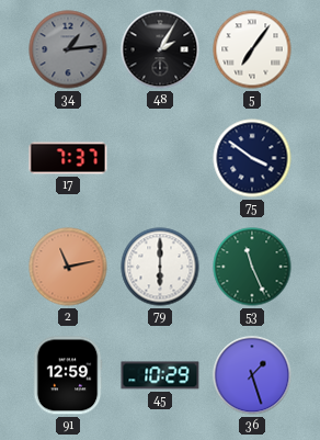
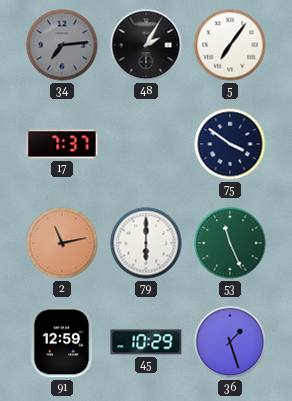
34: 1:14 -> 7:14
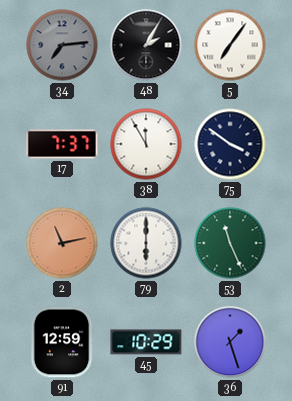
38: none -> 11:55
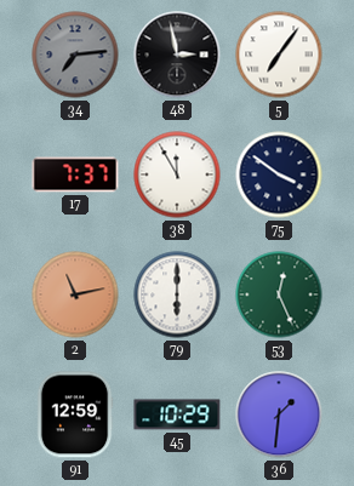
48: 2:05 -> 2:58
53: 11:26 -> 12:26
36: 1:27 -> 1:31
